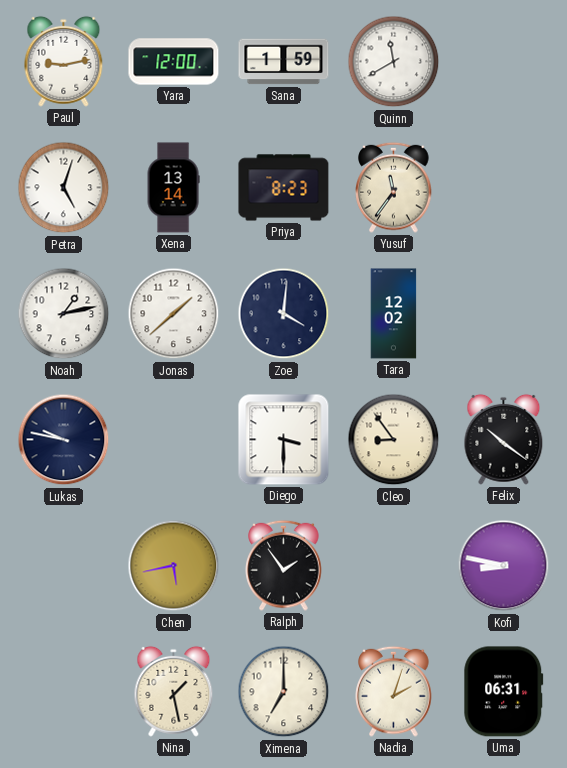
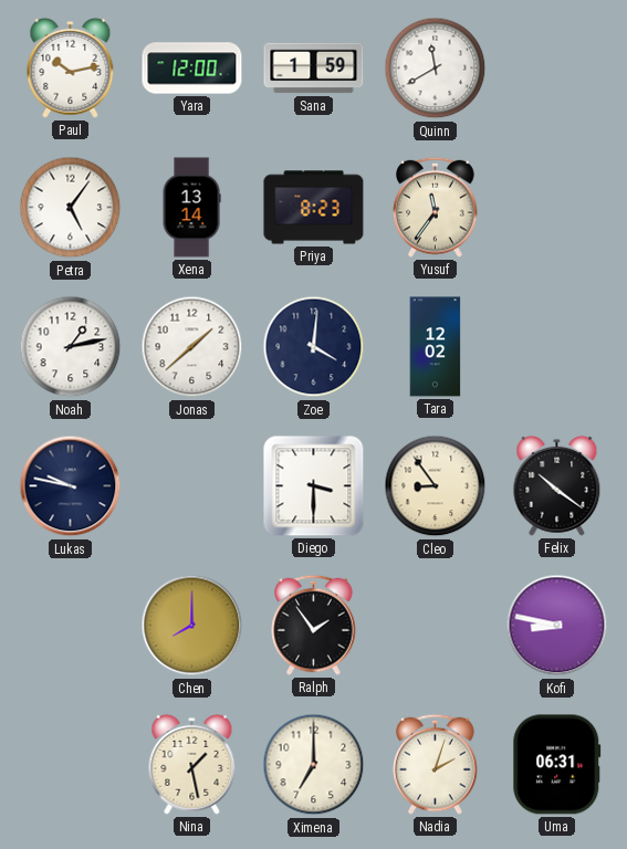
Paul: 9:13 -> 10:13
Petra: 5:03 -> 5:06
Chen: 5:43 -> 8:00
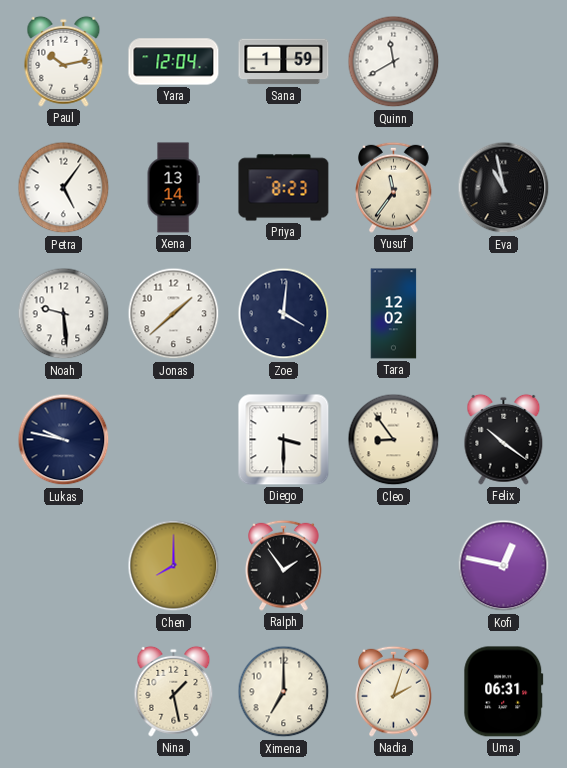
Yara: 12:00 -> 12:04
Eva: none -> 10:58
Noah: 1:13 -> 9:29
Kofi: 8:47 -> 12:47
